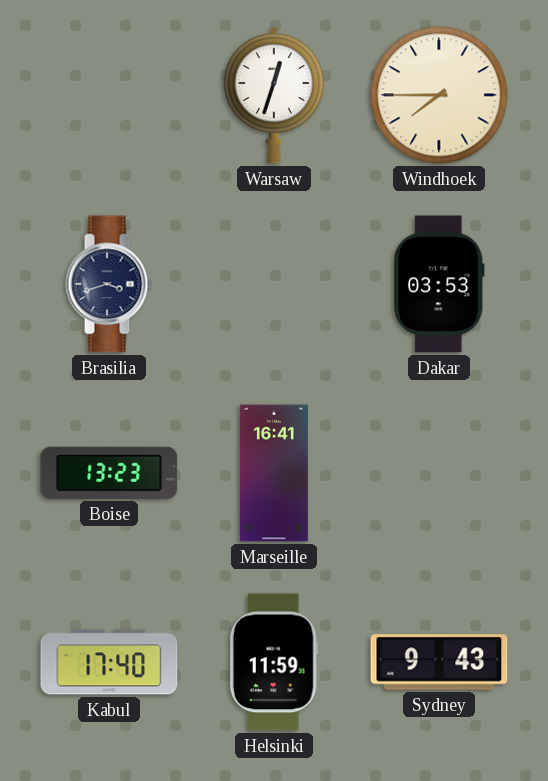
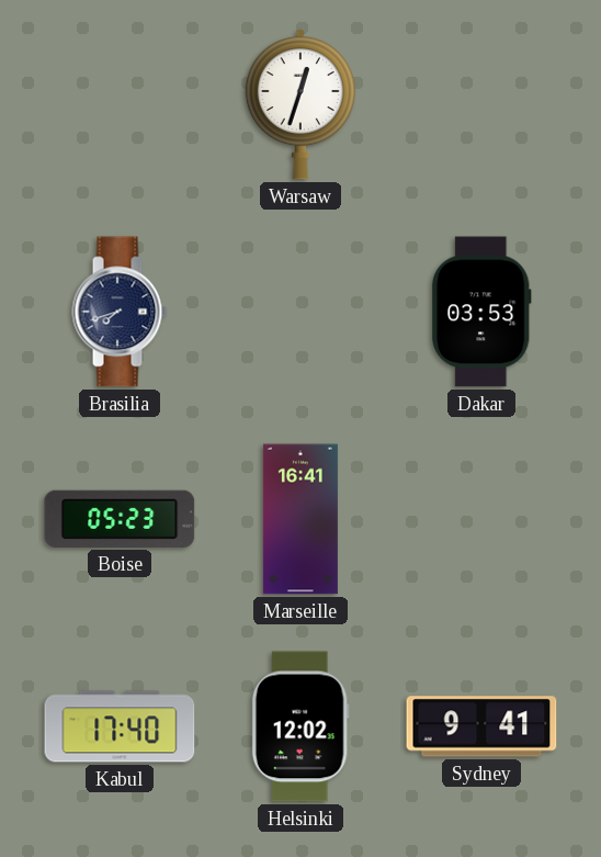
Windhoek: 7:45 -> none
Brasilia: 3:42 -> 7:42
Boise: 13:23 -> 05:23
Helsinki: 11:59 -> 12:02
Sydney: 9:43 -> 9:41
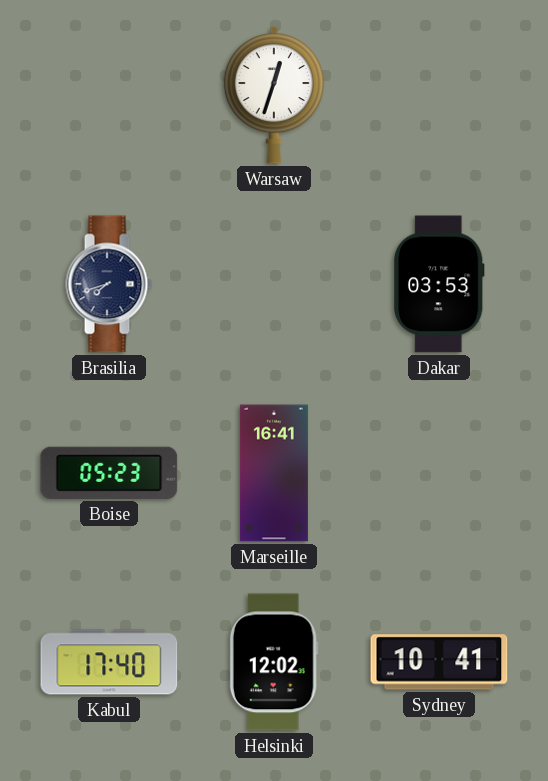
Sydney: 9:41 -> 10:41
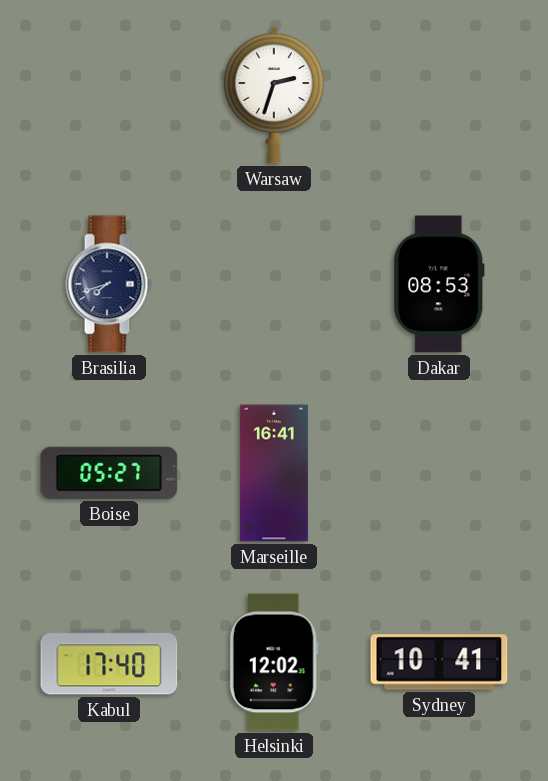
Warsaw: 12:33 -> 2:33
Dakar: 03:53 -> 08:53
Boise: 05:23 -> 05:27
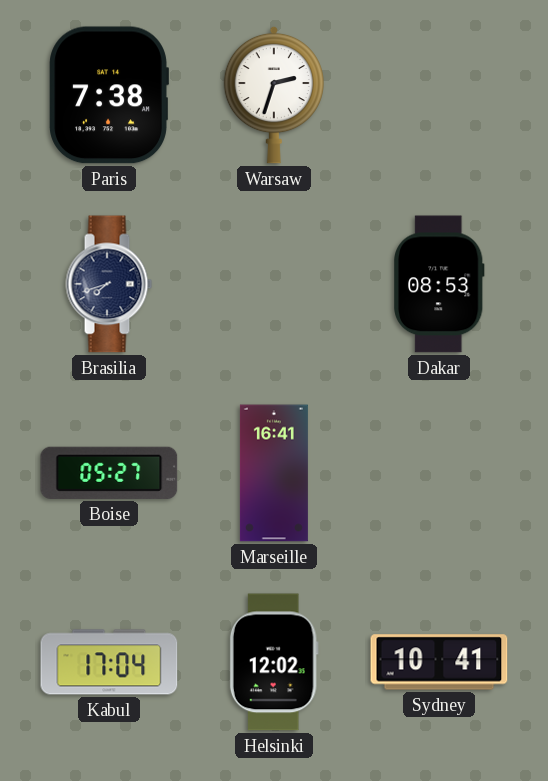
Paris: none -> 7:38
Kabul: 17:40 -> 17:04
